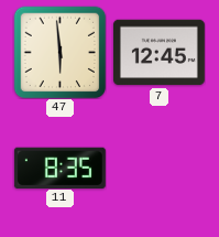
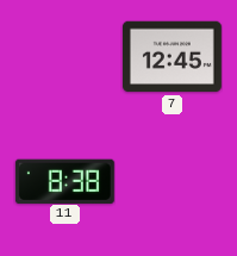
47: 5:59 -> none
11: 8:35 -> 8:38
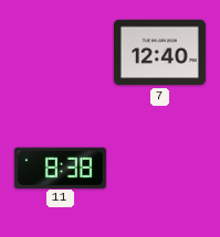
7: 12:45 -> 12:40
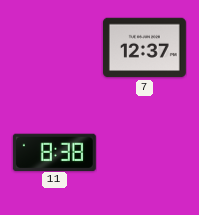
7: 12:40 -> 12:37
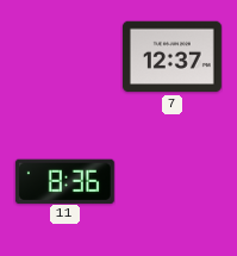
11: 8:38 -> 8:36
